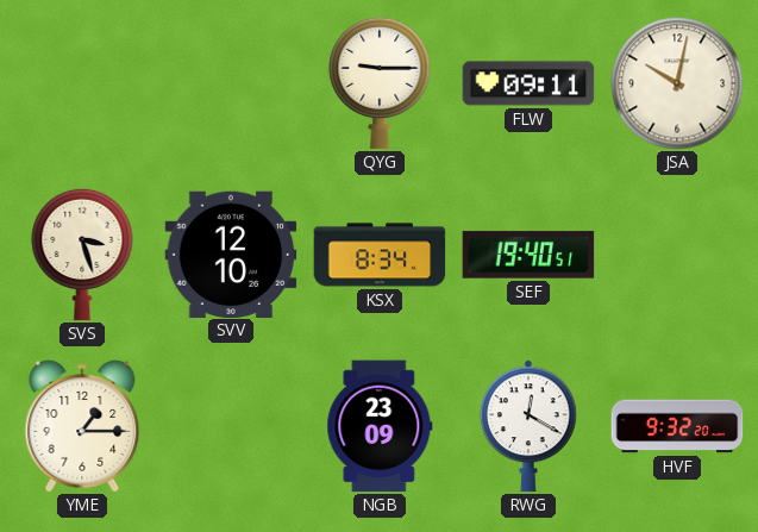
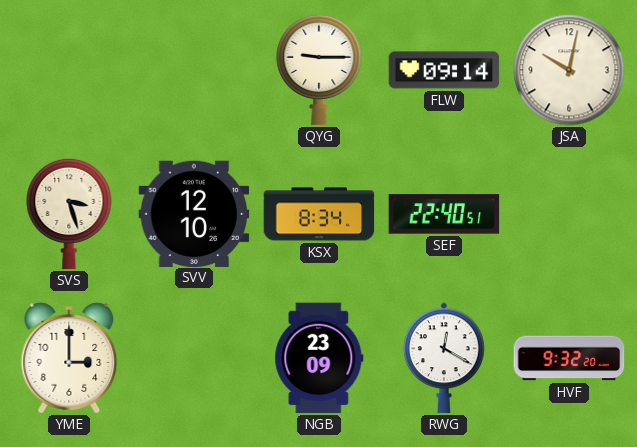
FLW: 09:11 -> 09:14
SEF: 19:40 -> 22:40
YME: 1:15 -> 3:00
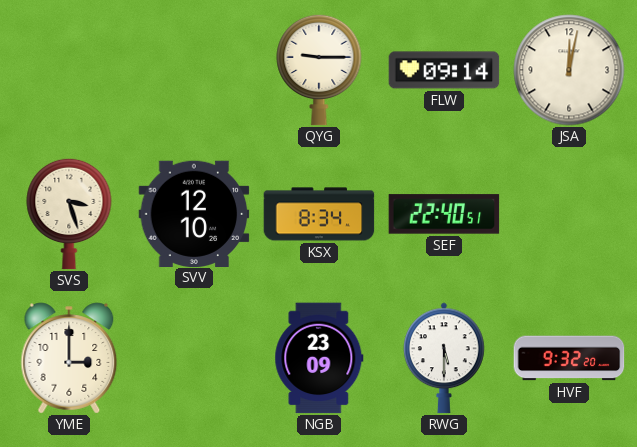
JSA: 10:02 -> 12:02
RWG: 12:20 -> 5:30
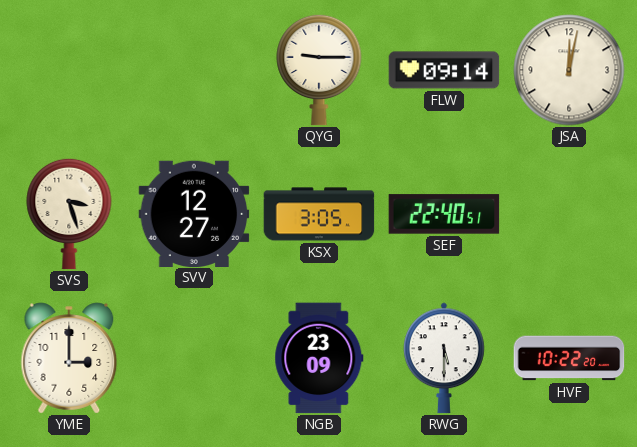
SVV: 12:10 -> 12:27
KSX: 8:34 -> 3:05
HVF: 9:32 -> 10:22
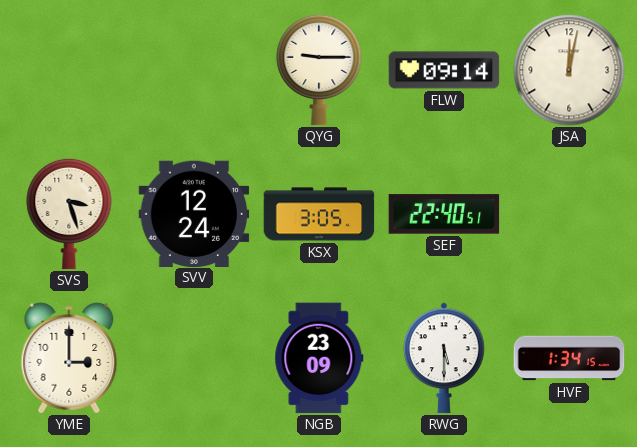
SVV: 12:27 -> 12:24
HVF: 10:22 -> 1:34
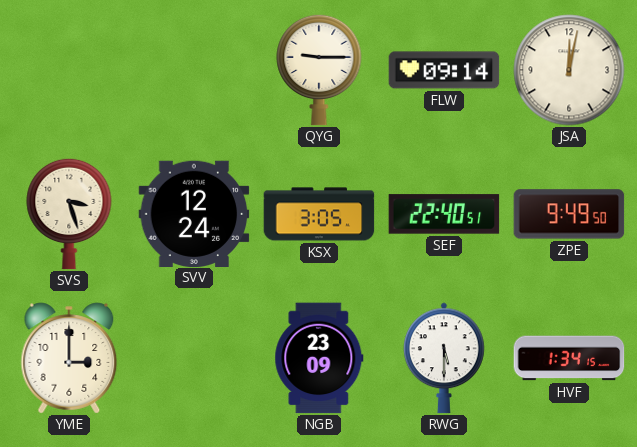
ZPE: none -> 9:49
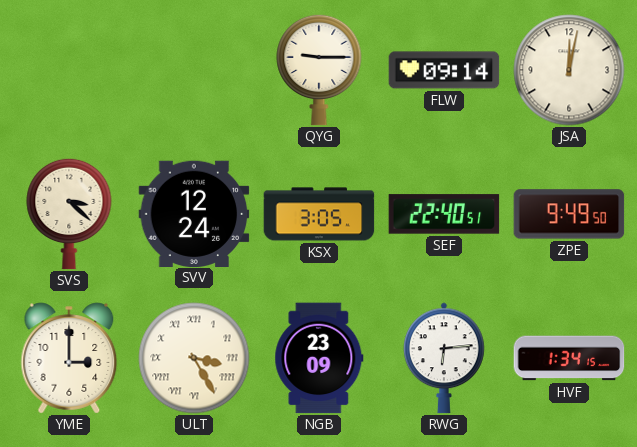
SVS: 3:27 -> 3:22
ULT: none -> 3:25
RWG: 5:30 -> 6:14
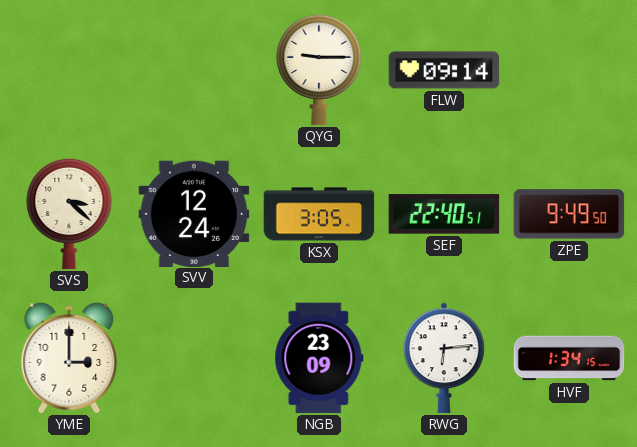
JSA: 12:02 -> none
ULT: 3:25 -> none
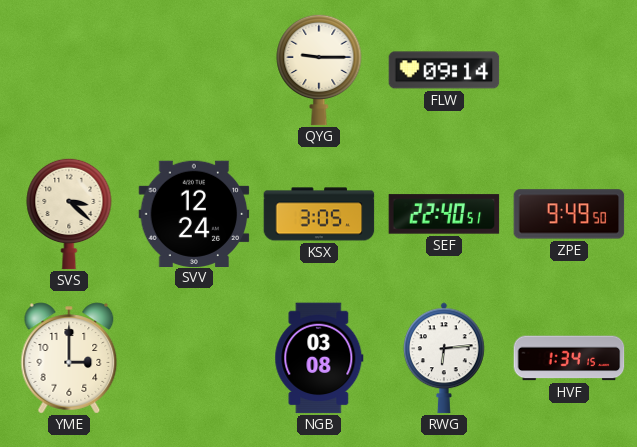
NGB: 23:09 -> 03:08
